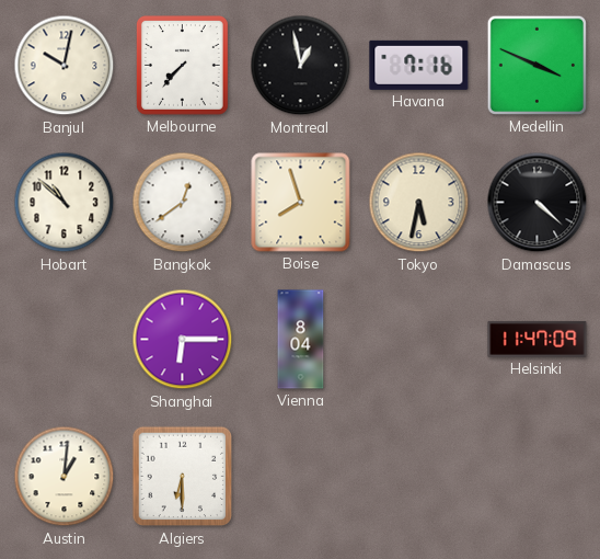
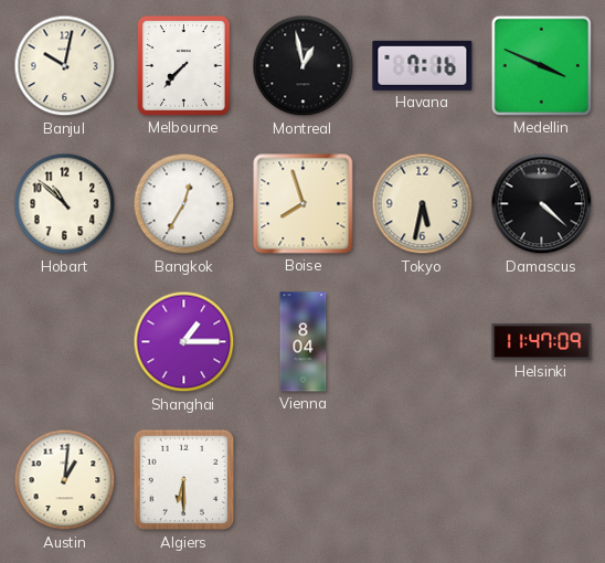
Bangkok: 12:39 -> 12:35
Shanghai: 6:15 -> 1:15
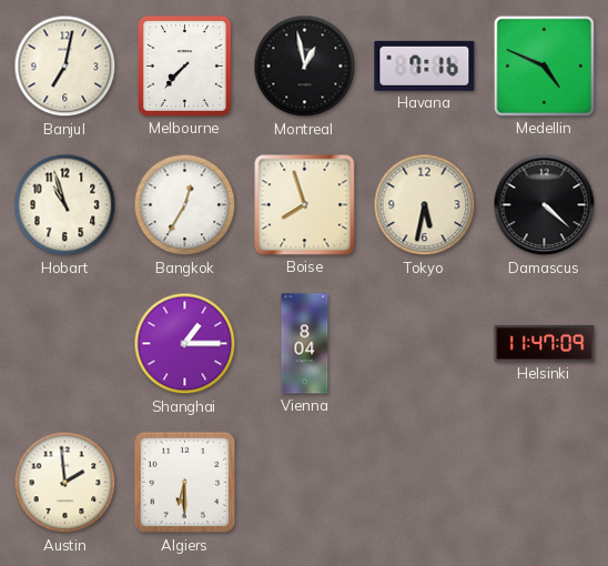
Banjul: 10:02 -> 7:02
Medellin: 3:49 -> 4:49
Hobart: 10:52 -> 10:57
Austin: 1:01 -> 1:59
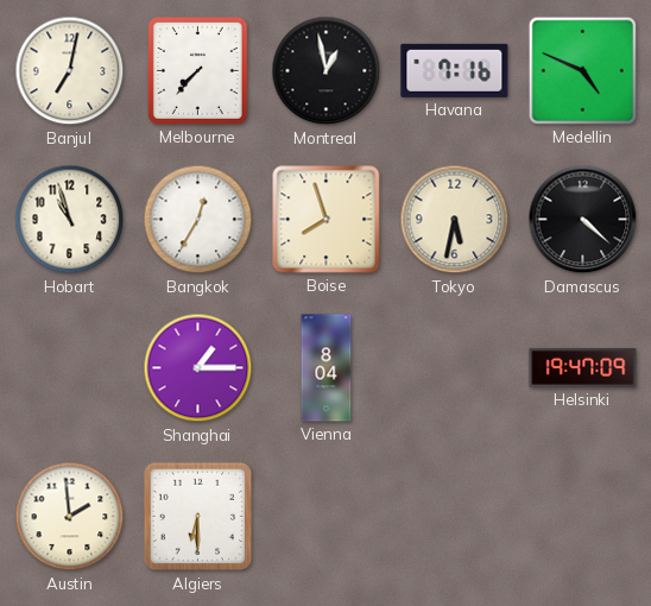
Helsinki: 11:47 -> 19:47
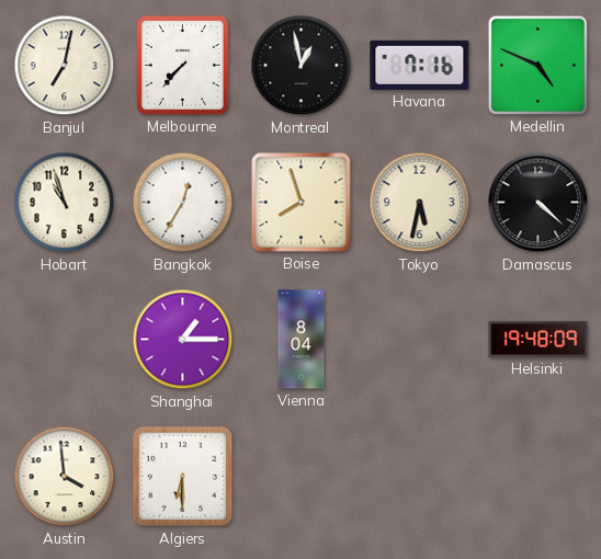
Helsinki: 19:47 -> 19:48
Austin: 1:59 -> 3:59
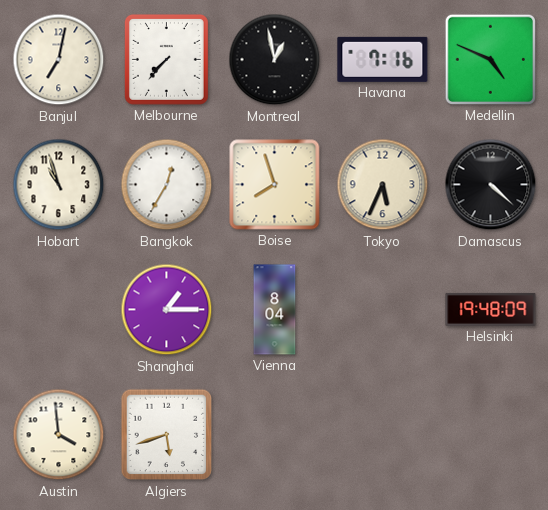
Tokyo: 5:32 -> 5:34
Algiers: 6:30 -> 5:42
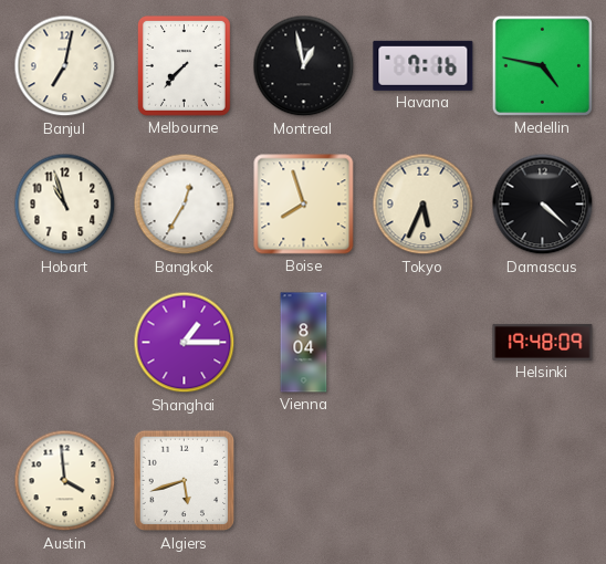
Medellin: 4:49 -> 4:47
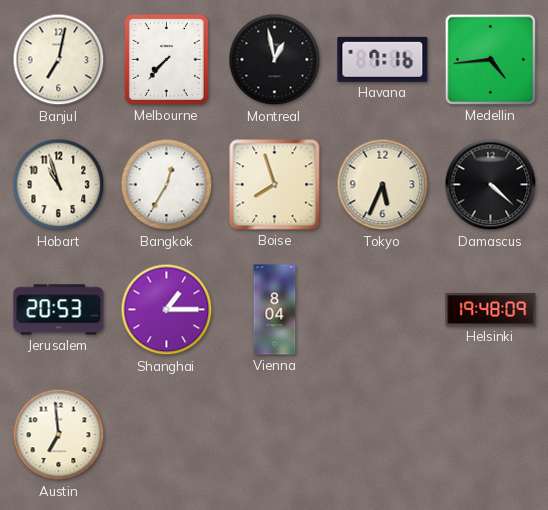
Medellin: 4:47 -> 4:44
Jerusalem: none -> 20:53
Austin: 3:59 -> 6:59
Algiers: 5:42 -> none
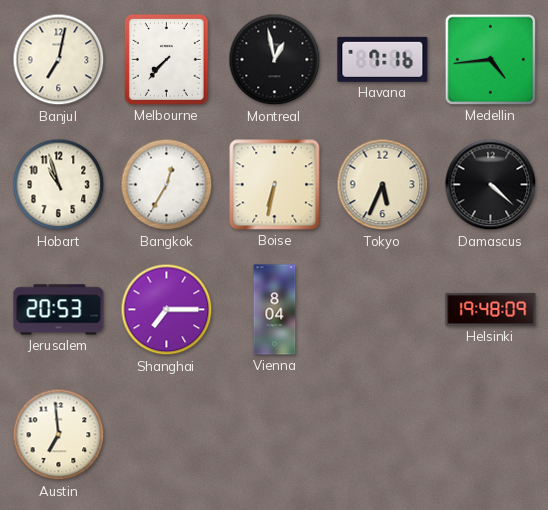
Boise: 7:57 -> 6:32
Shanghai: 1:15 -> 7:15
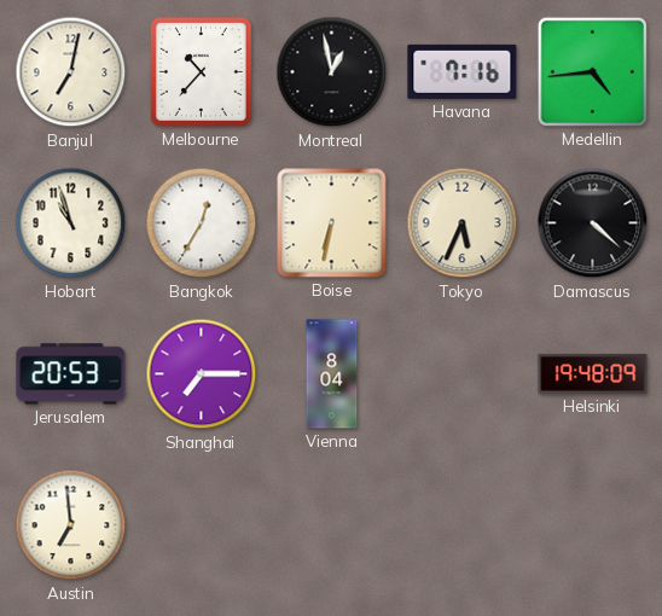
Melbourne: 7:37 -> 10:37
